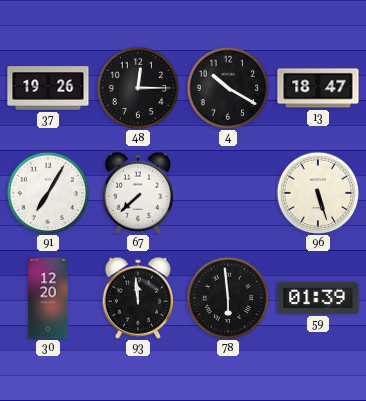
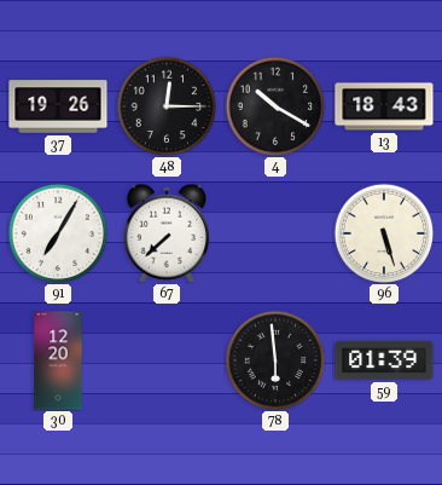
13: 18:47 -> 18:43
93: 11:59 -> none
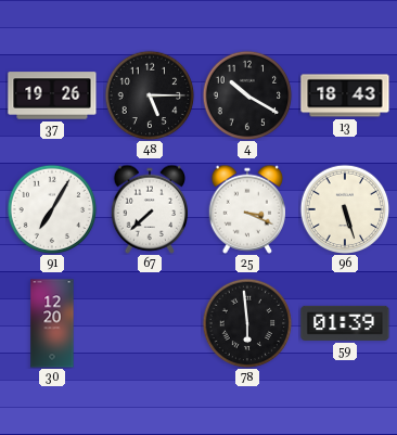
48: 12:15 -> 5:15
25: none -> 3:19
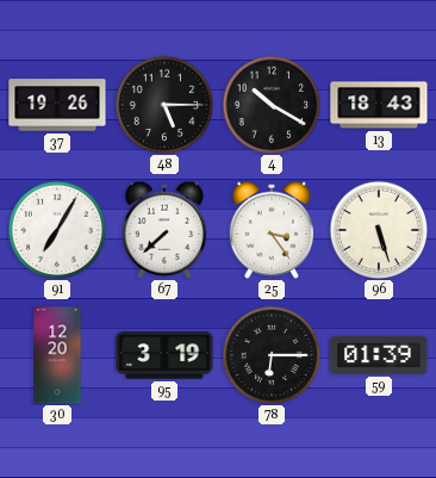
25: 3:19 -> 3:24
95: none -> 3:19
78: 5:59 -> 6:15
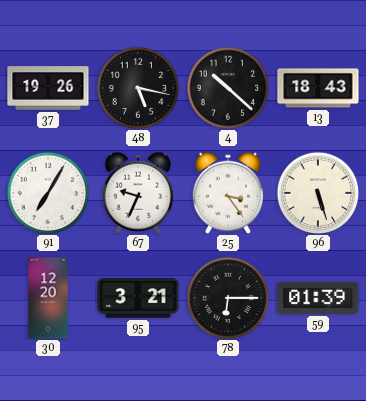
48: 5:15 -> 5:17
4: 10:20 -> 10:22
67: 7:38 -> 9:34
95: 3:19 -> 3:21
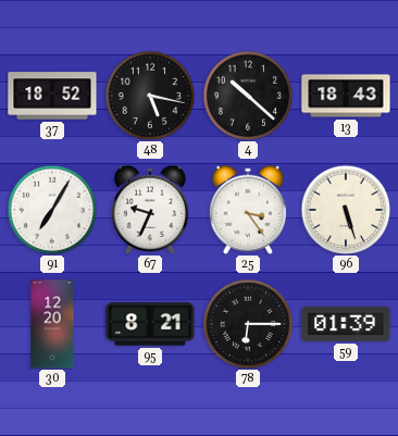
37: 19:26 -> 18:52
95: 3:21 -> 8:21
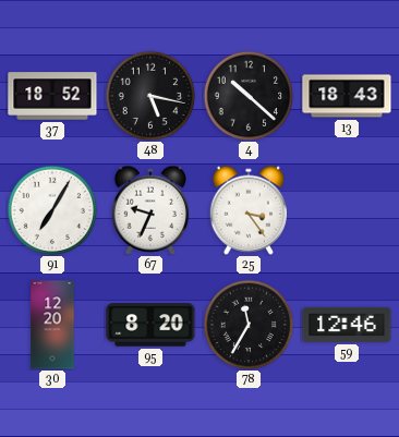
96: 5:27 -> none
95: 8:21 -> 8:20
78: 6:15 -> 11:35
59: 01:39 -> 12:46
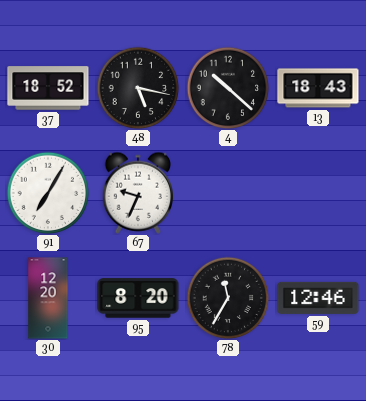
25: 3:24 -> none
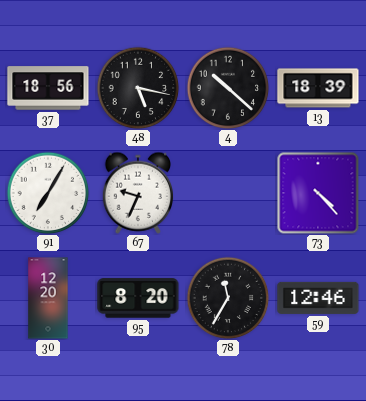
37: 18:52 -> 18:56
13: 18:43 -> 18:39
73: none -> 4:23
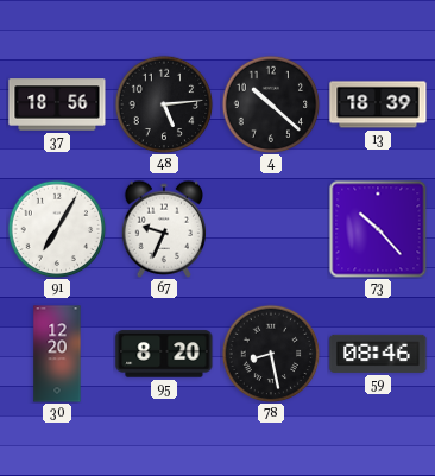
48: 5:17 -> 5:14
73: 4:23 -> 10:23
78: 11:35 -> 8:28
59: 12:46 -> 08:46
